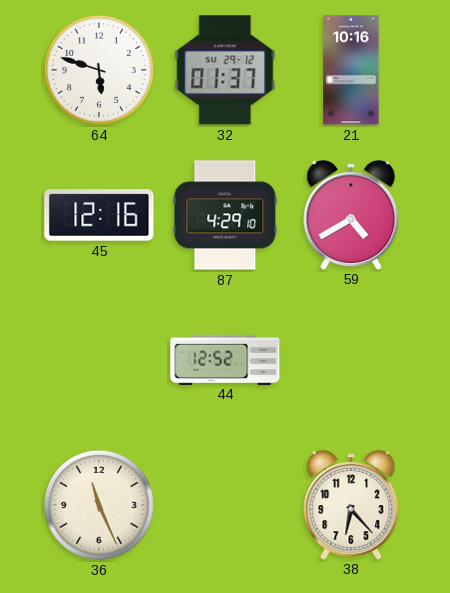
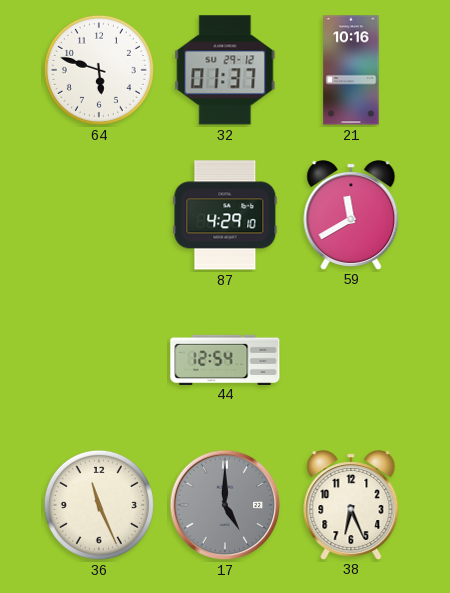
45: 12:16 -> none
59: 4:40 -> 11:40
44: 12:52 -> 12:54
17: none -> 5:00
38: 6:23 -> 6:26
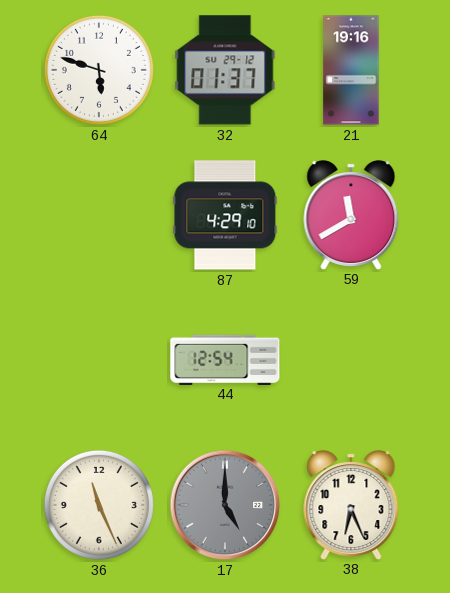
21: 10:16 -> 19:16
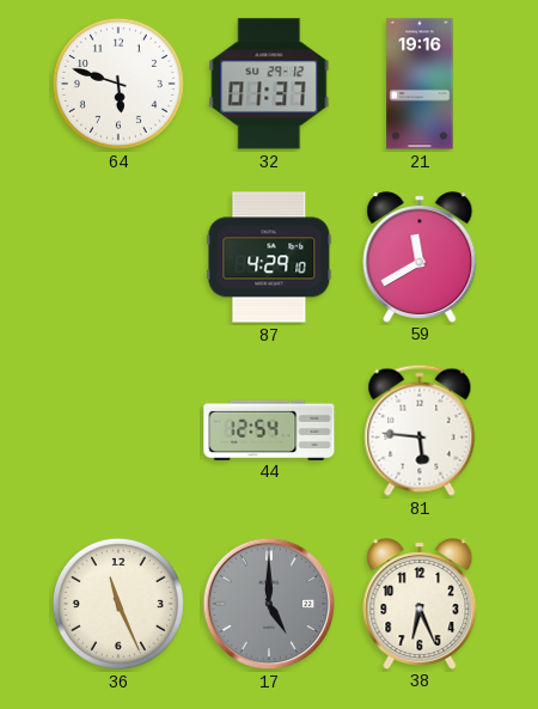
81: none -> 5:46
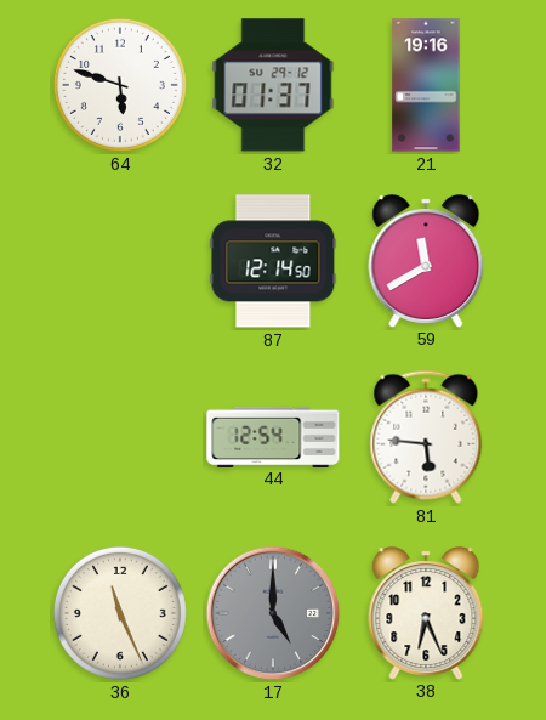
87: 4:29 -> 12:14
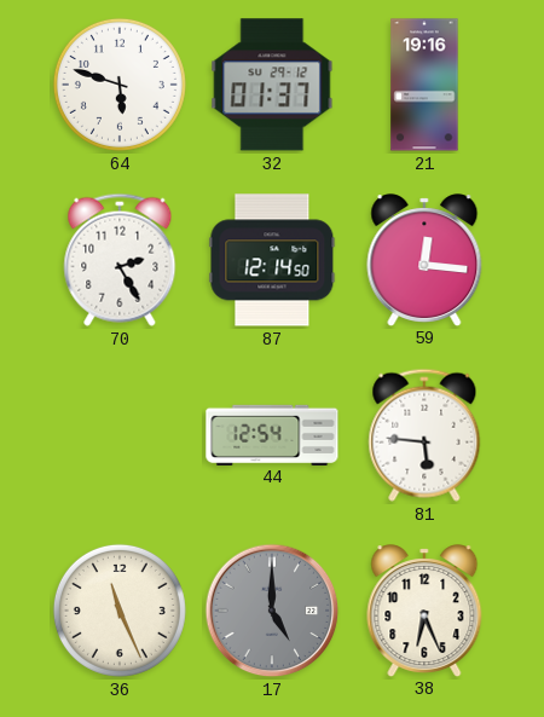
70: none -> 2:25
59: 11:40 -> 12:16
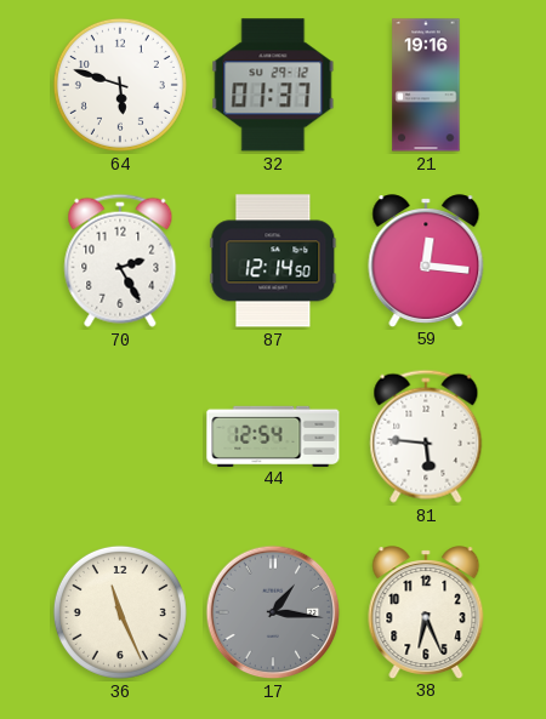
17: 5:00 -> 1:16
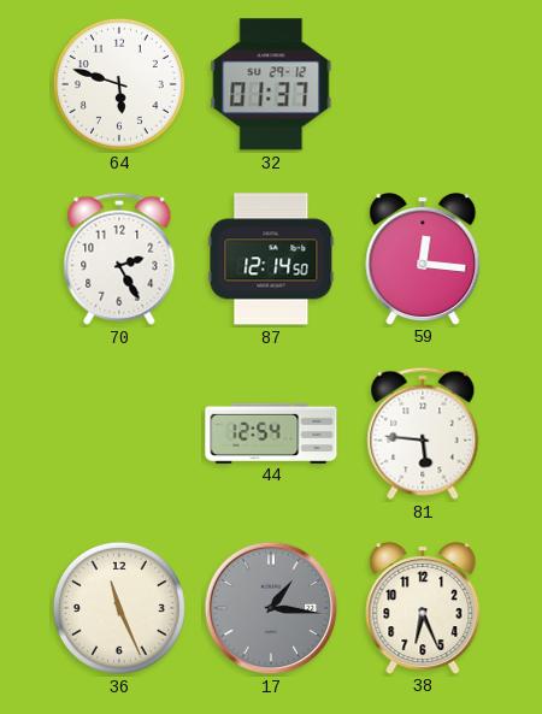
21: 19:16 -> none
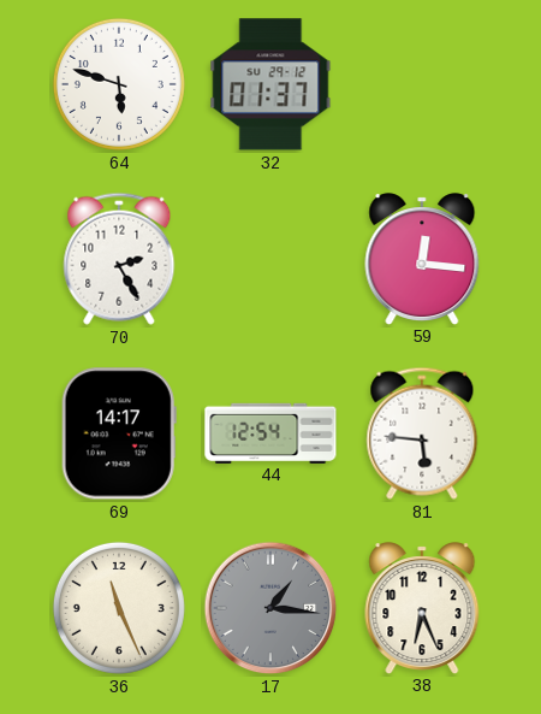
87: 12:14 -> none
69: none -> 14:17
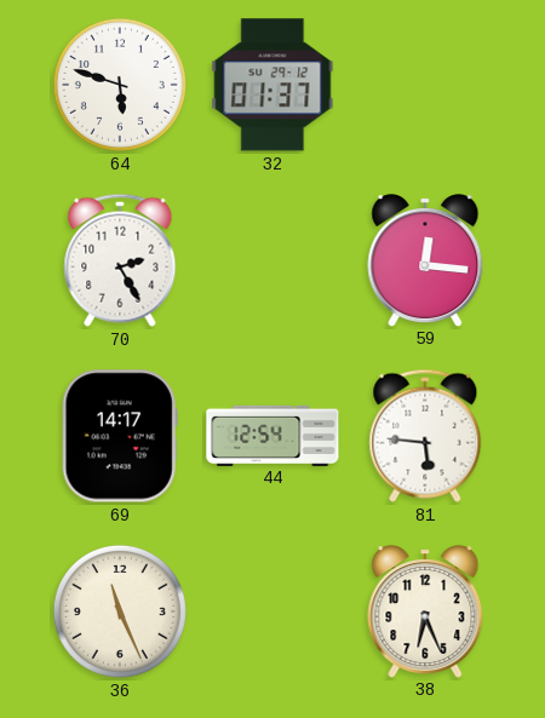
17: 1:16 -> none
